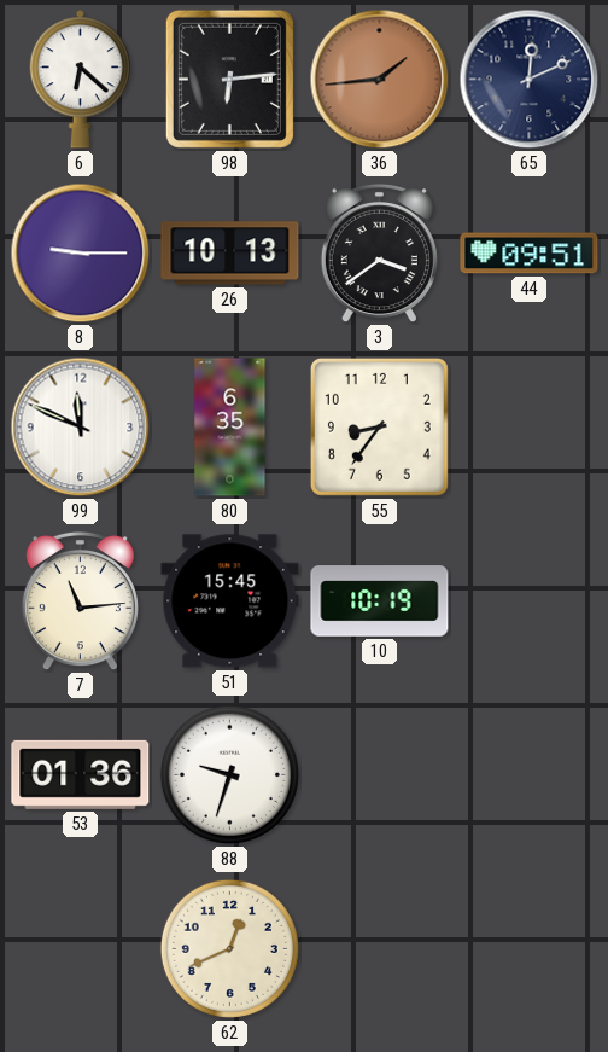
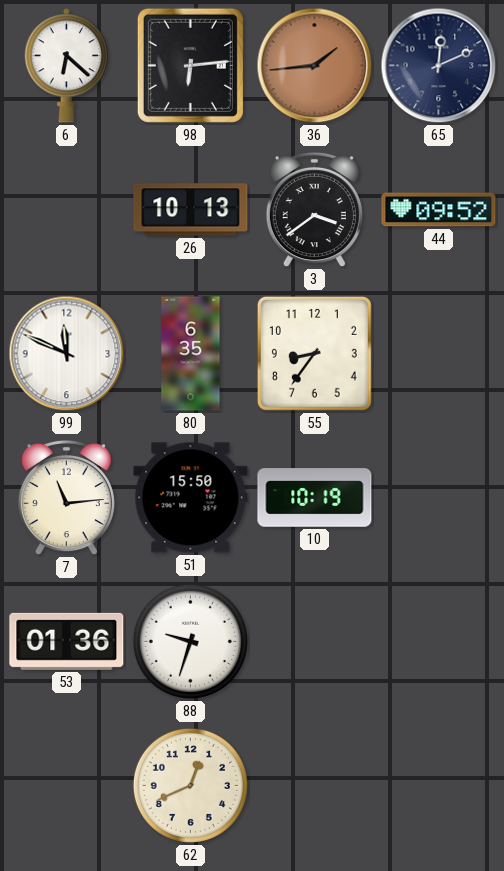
8: 9:15 -> none
44: 09:51 -> 09:52
51: 15:45 -> 15:50
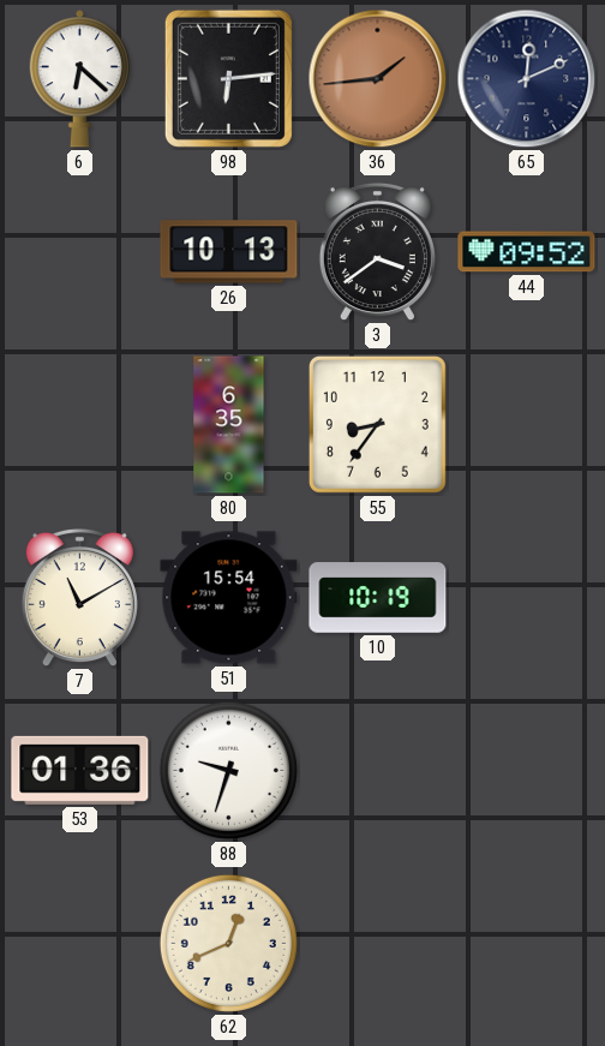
99: 11:49 -> none
7: 11:14 -> 11:10
51: 15:50 -> 15:54
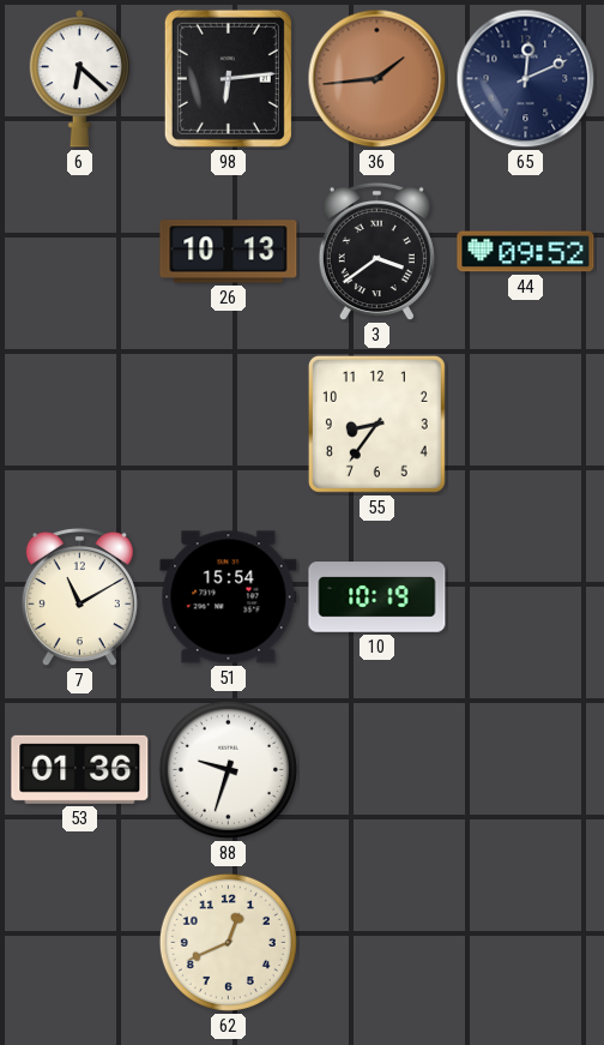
80: 6:35 -> none
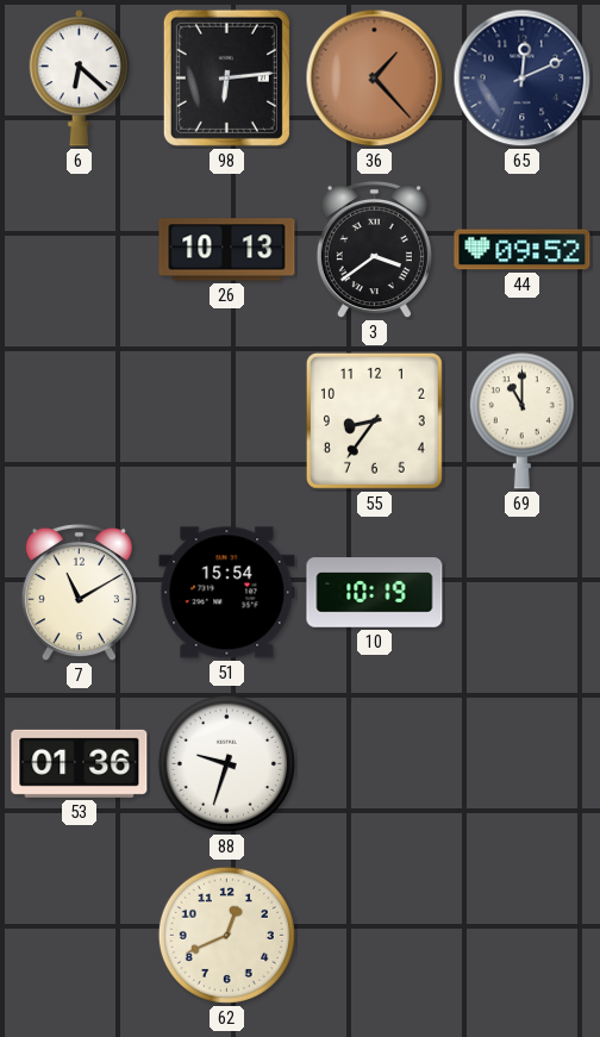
36: 1:44 -> 1:23
69: none -> 11:00
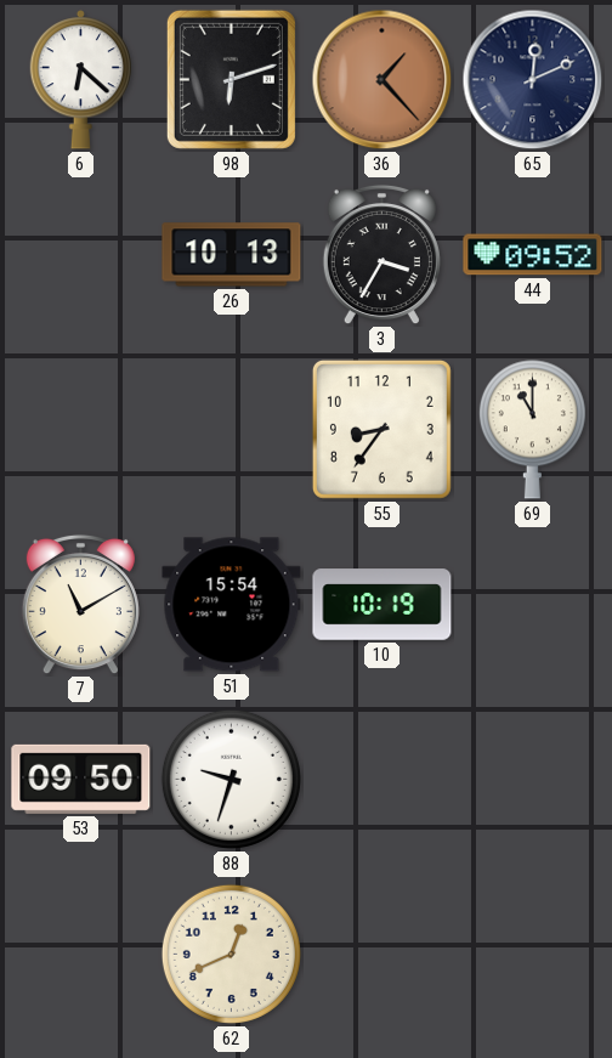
98: 6:14 -> 6:12
3: 3:39 -> 3:35
53: 01:36 -> 09:50
